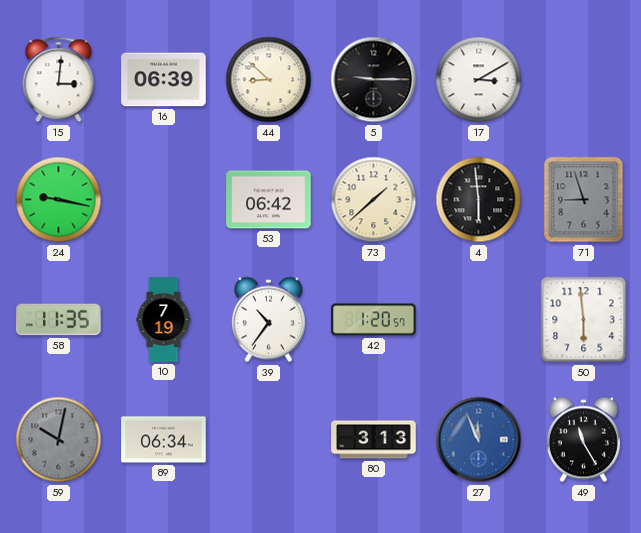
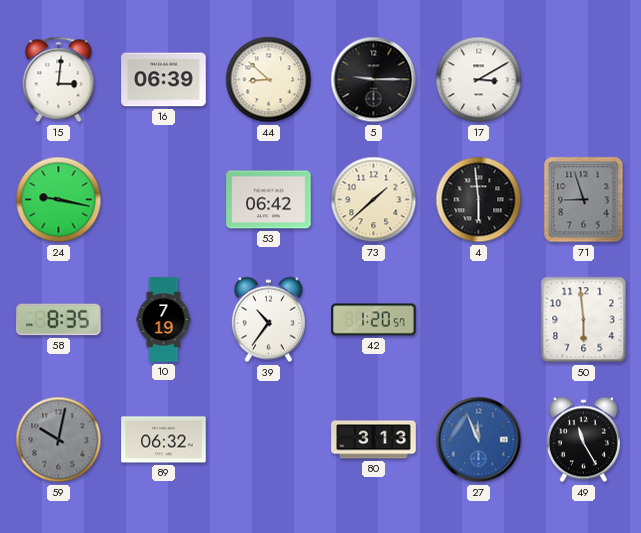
58: 11:35 -> 8:35
89: 06:34 -> 06:32
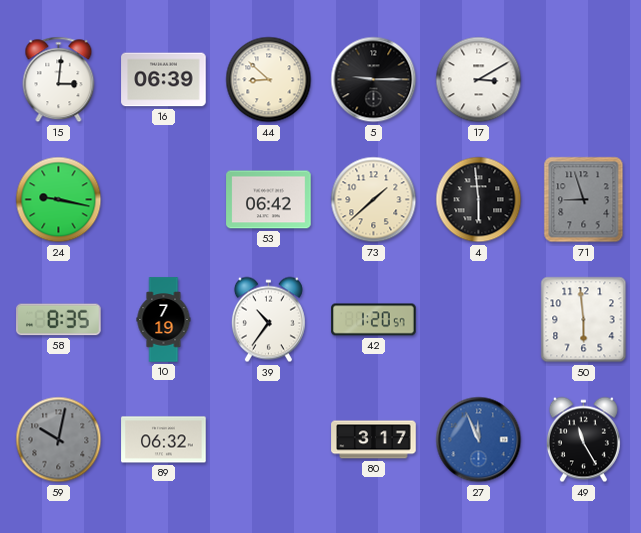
80: 3:13 -> 3:17
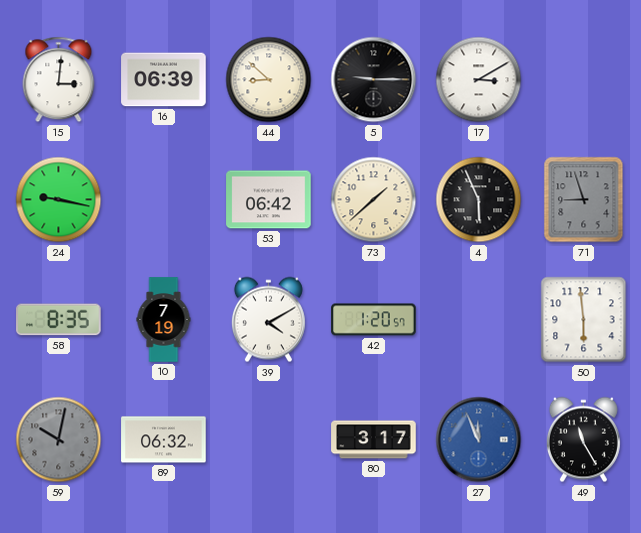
4: 5:59 -> 5:56
39: 10:36 -> 4:10
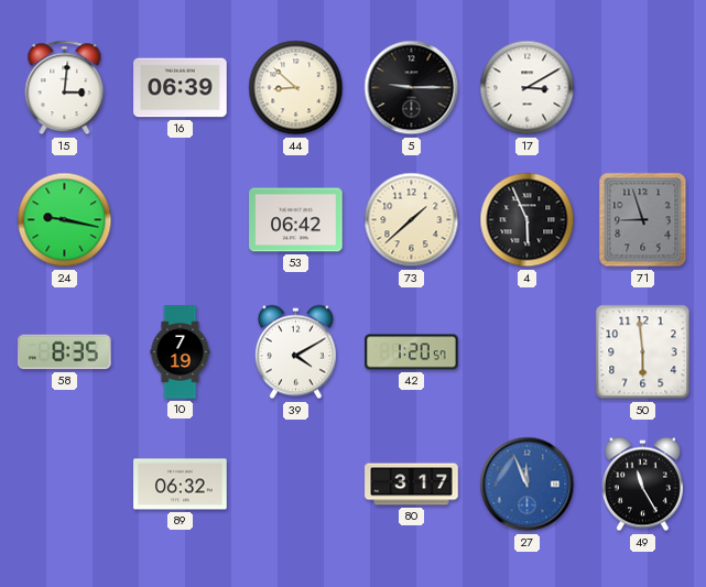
59: 10:02 -> none
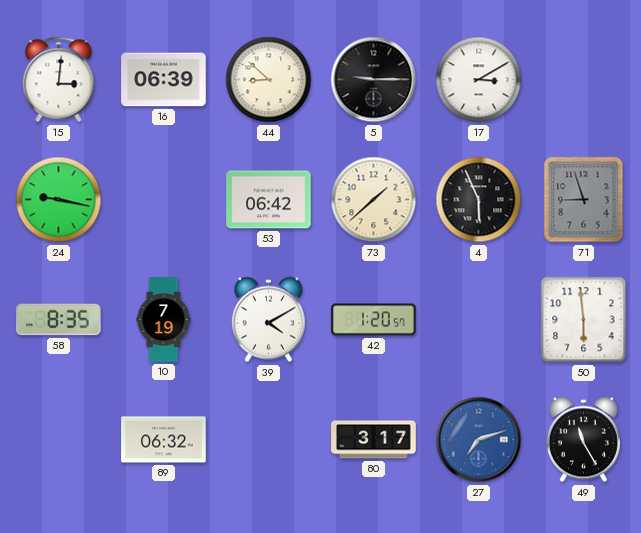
27: 11:56 -> 7:12
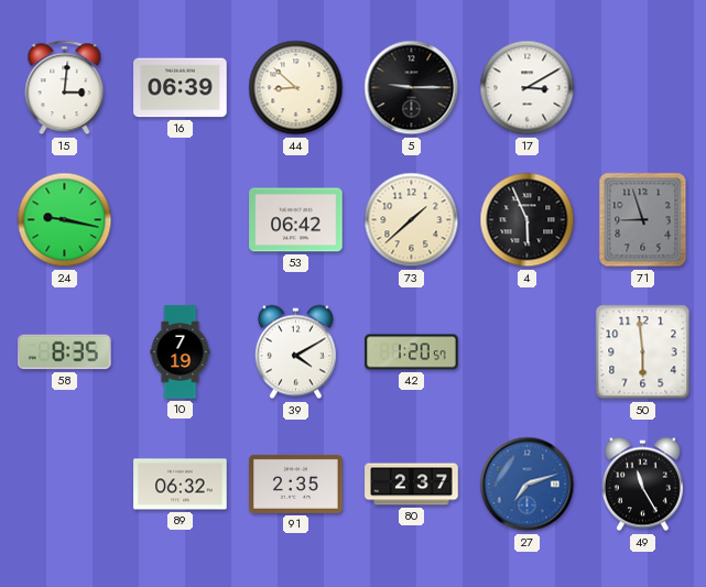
91: none -> 2:35
80: 3:17 -> 2:37
